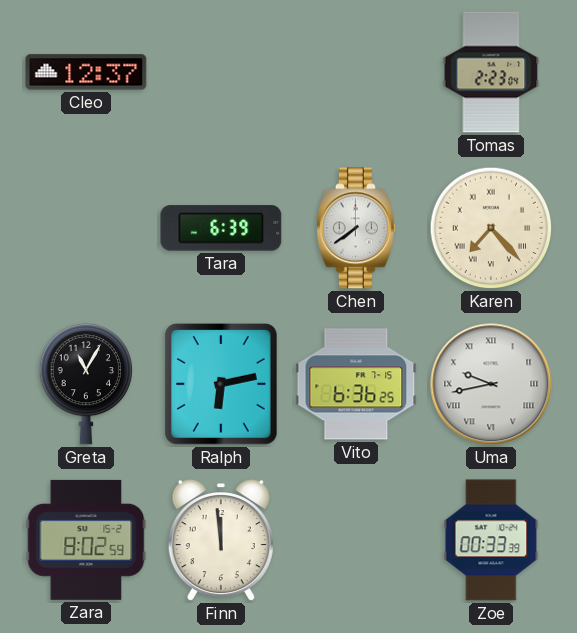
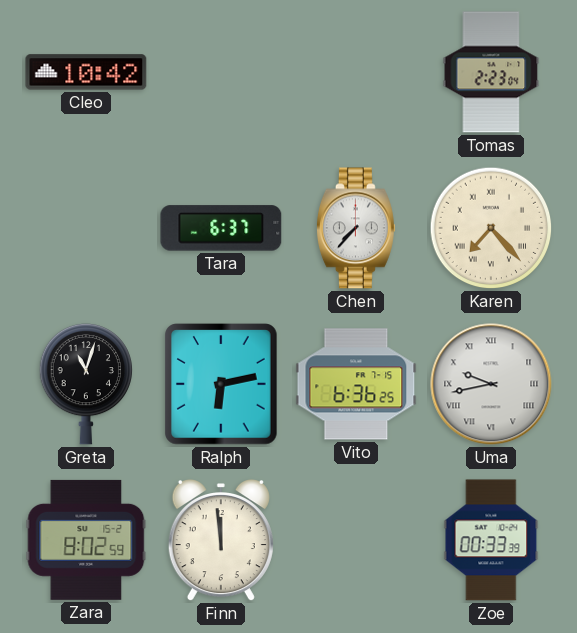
Cleo: 12:37 -> 10:42
Tara: 6:39 -> 6:37
Chen: 7:39 -> 7:37
Greta: 11:05 -> 11:03
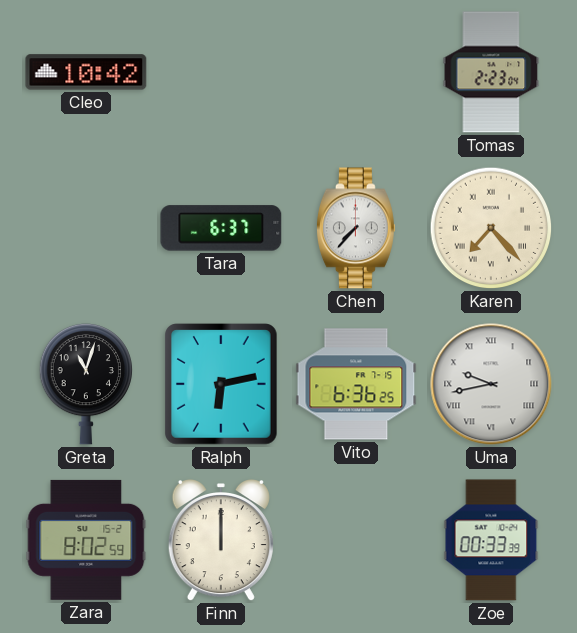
Finn: 11:59 -> 12:00
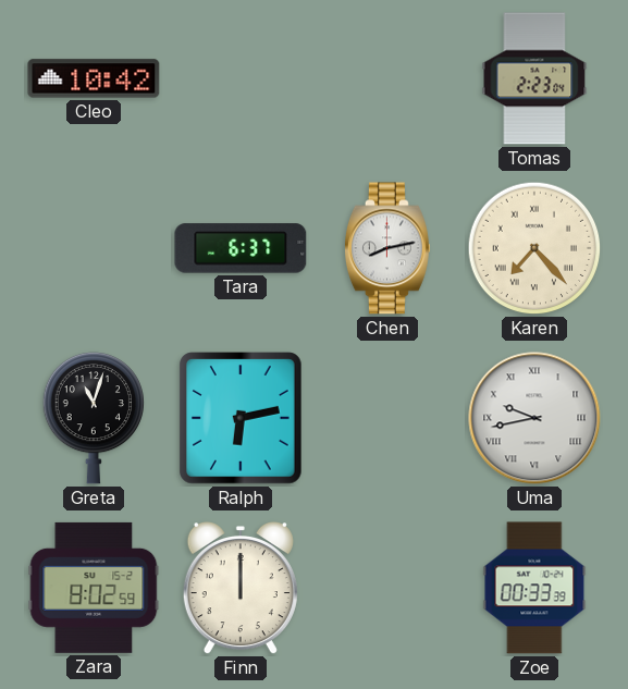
Chen: 7:37 -> 8:13
Vito: 6:36 -> none
